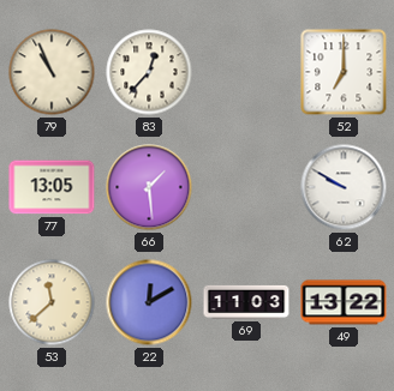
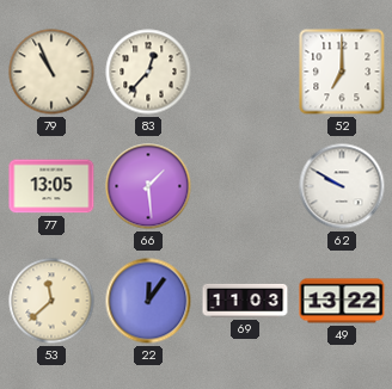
22: 12:10 -> 12:06
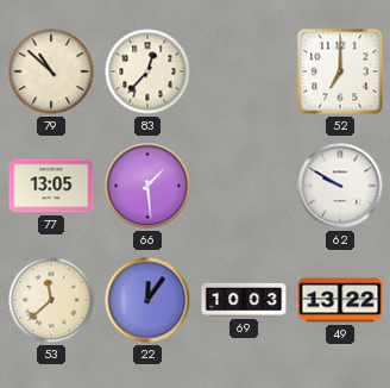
79: 10:56 -> 10:52
69: 11:03 -> 10:03
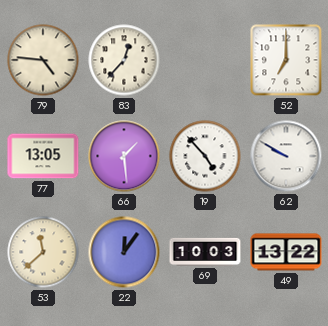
79: 10:52 -> 4:46
19: none -> 4:53
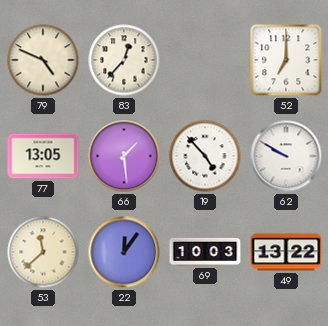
79: 4:46 -> 4:49
